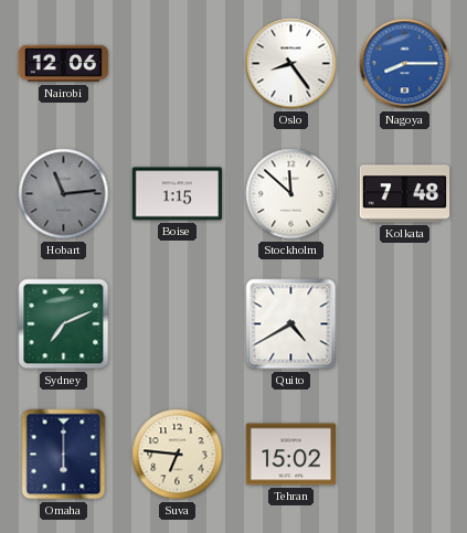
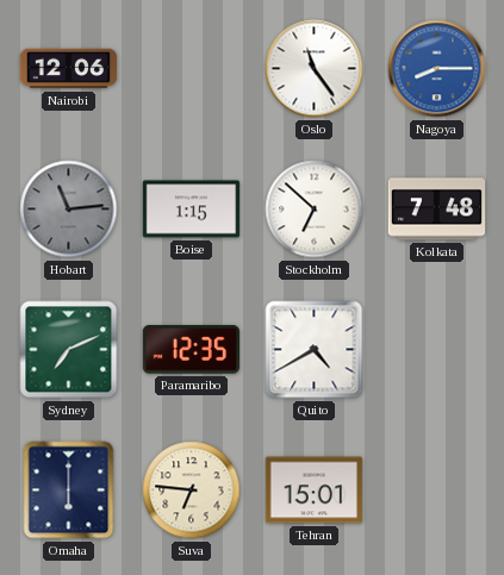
Oslo: 8:24 -> 11:24
Stockholm: 11:52 -> 6:52
Paramaribo: none -> 12:35
Tehran: 15:02 -> 15:01
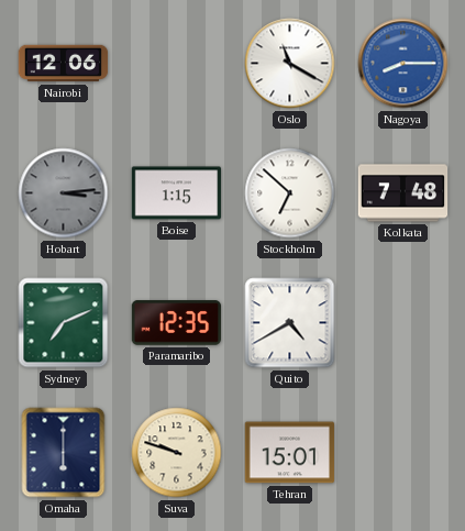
Oslo: 11:24 -> 11:20
Hobart: 11:14 -> 3:14
Suva: 6:46 -> 9:48
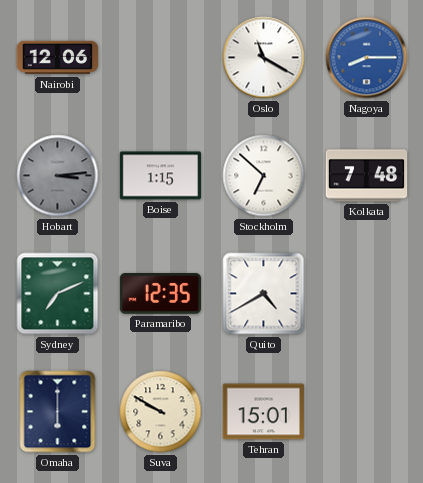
Suva: 9:48 -> 9:50
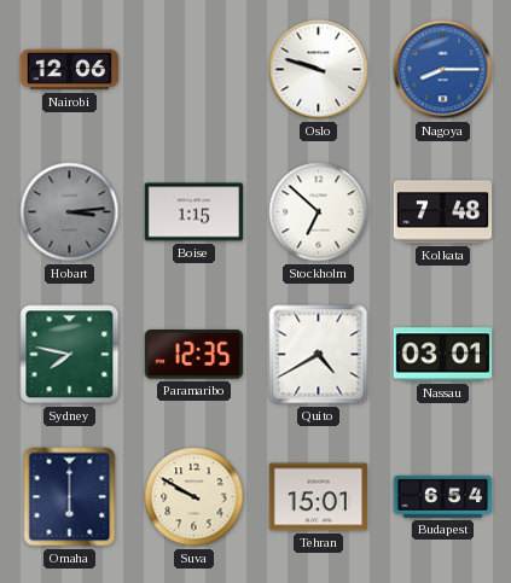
Oslo: 11:20 -> 9:48
Sydney: 7:11 -> 7:47
Nassau: none -> 03:01
Budapest: none -> 6:54
